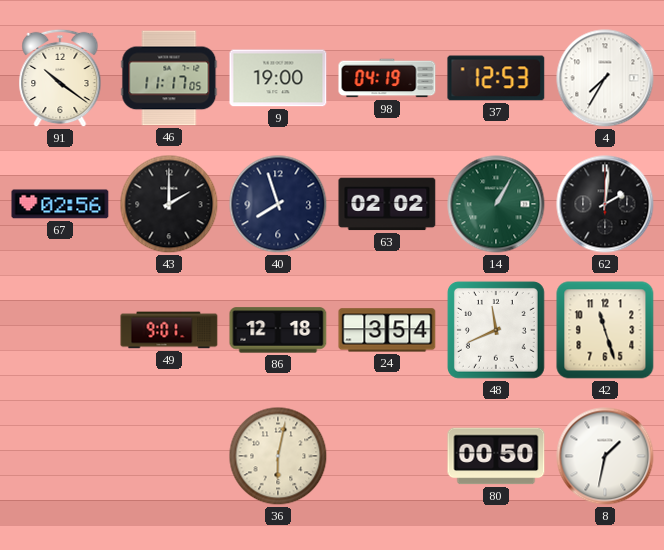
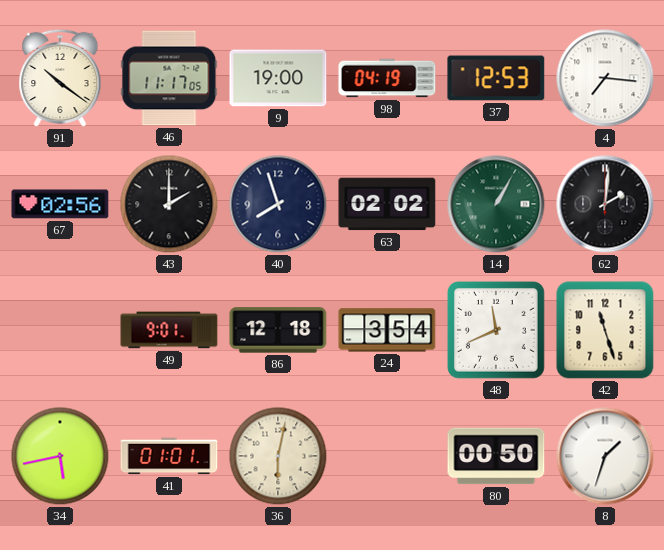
4: 7:35 -> 7:16
34: none -> 5:43
41: none -> 01:01
8: 1:32 -> 1:33
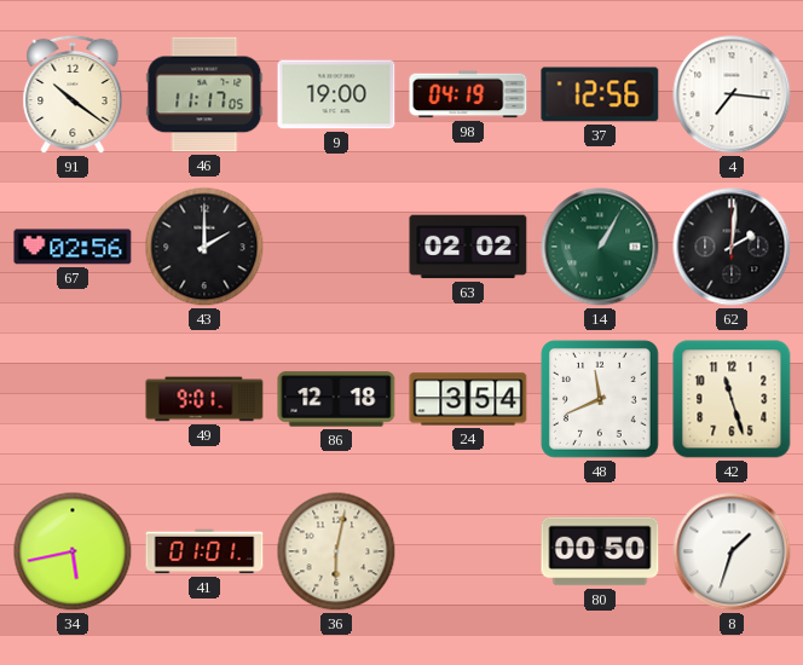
37: 12:53 -> 12:56
40: 7:57 -> none
